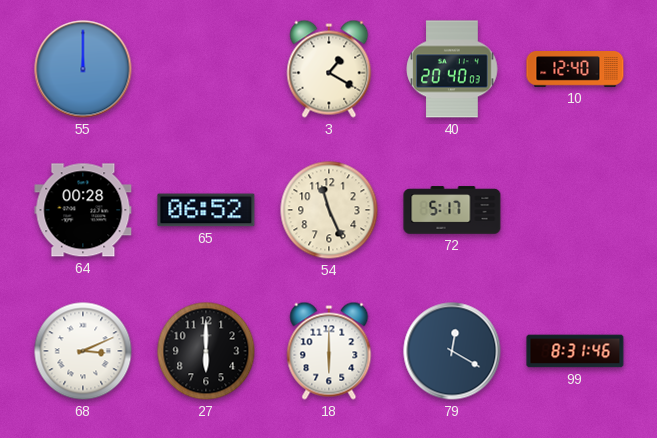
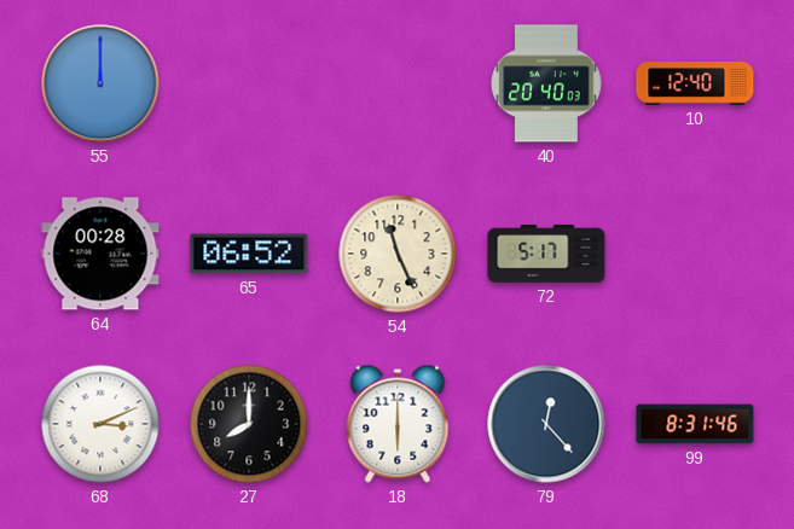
3: 1:20 -> none
27: 6:00 -> 8:00
79: 12:20 -> 12:23
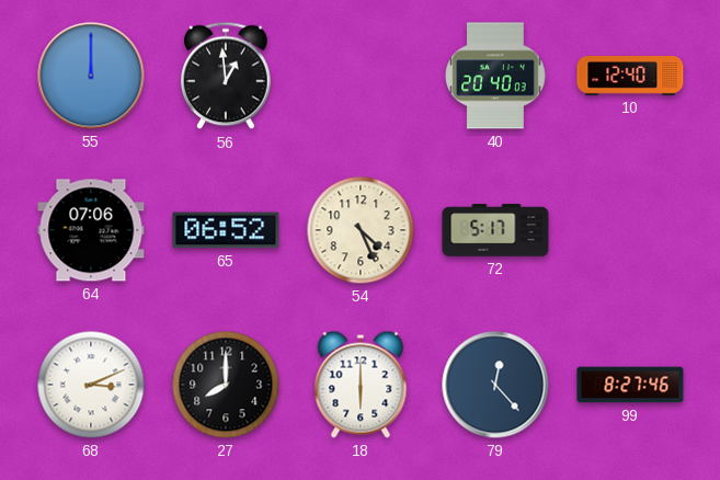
56: none -> 12:59
64: 00:28 -> 07:06
54: 11:26 -> 4:26
99: 8:31 -> 8:27
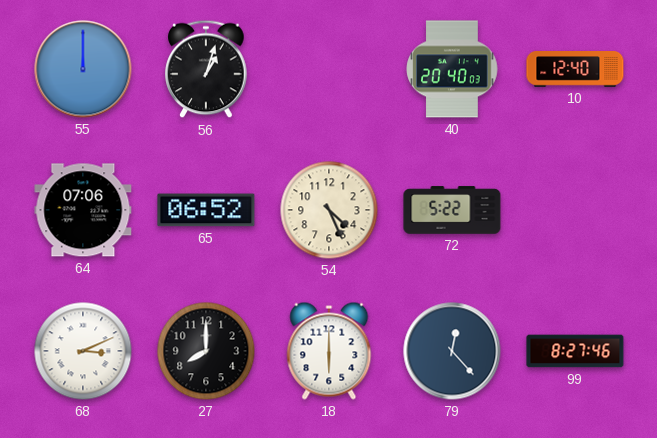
56: 12:59 -> 1:03
72: 5:17 -> 5:22
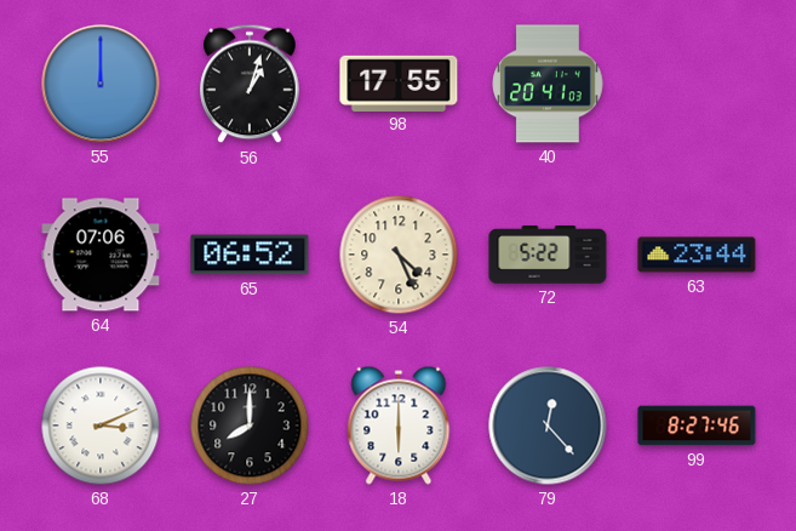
98: none -> 17:55
40: 20:40 -> 20:41
10: 12:40 -> none
63: none -> 23:44
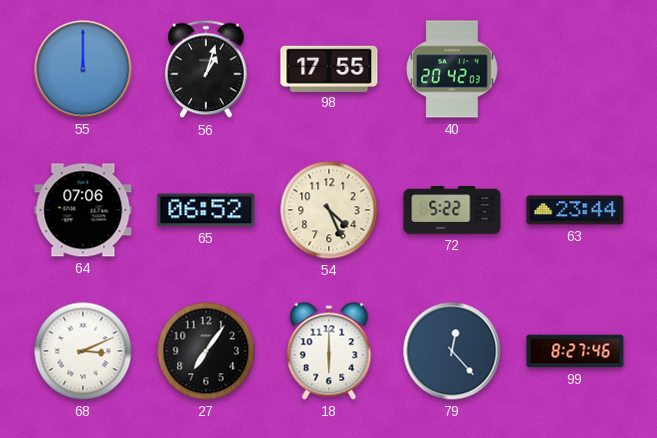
40: 20:41 -> 20:42
27: 8:00 -> 7:06
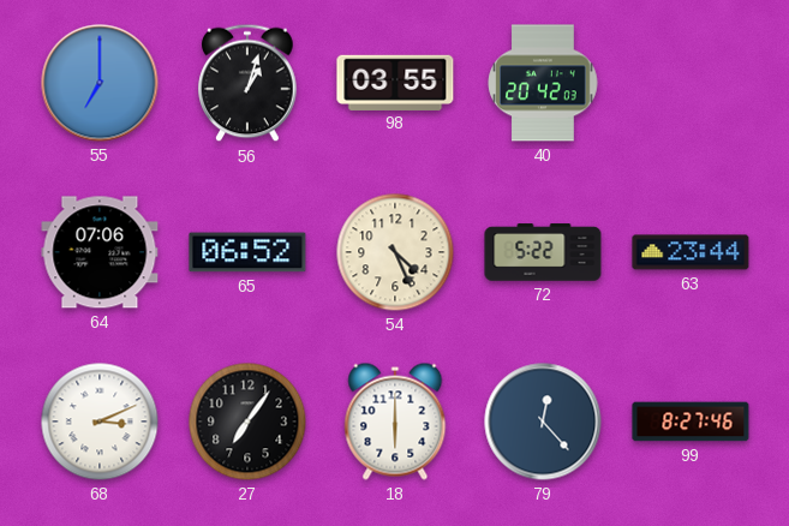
55: 12:00 -> 7:00
98: 17:55 -> 03:55
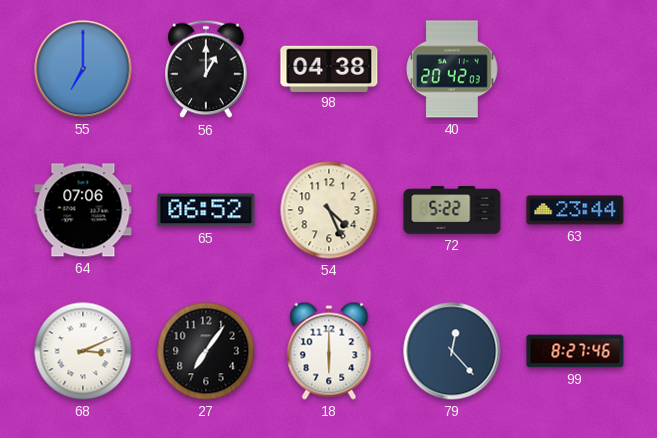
56: 1:03 -> 1:00
98: 03:55 -> 04:38
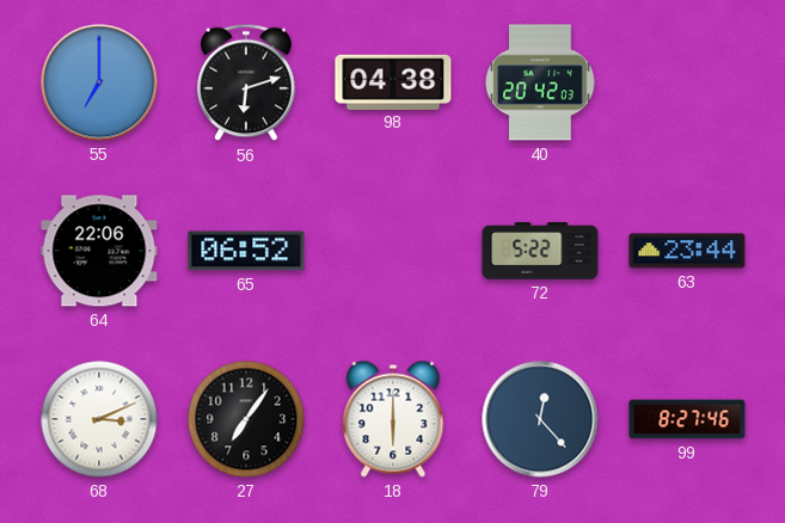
56: 1:00 -> 6:12
64: 07:06 -> 22:06
54: 4:26 -> none
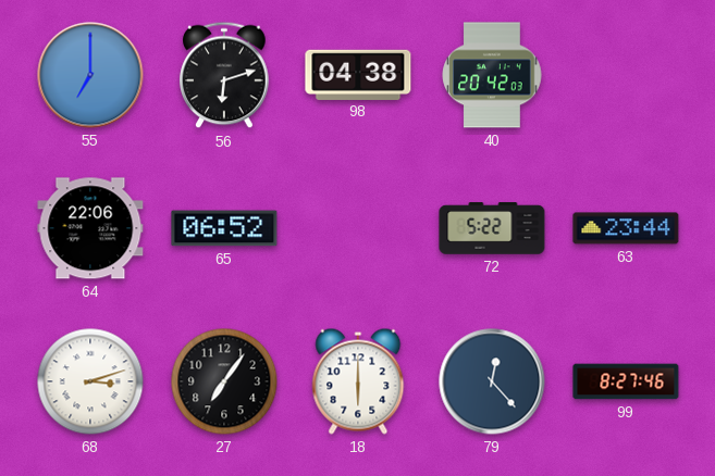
68: 3:11 -> 3:12
